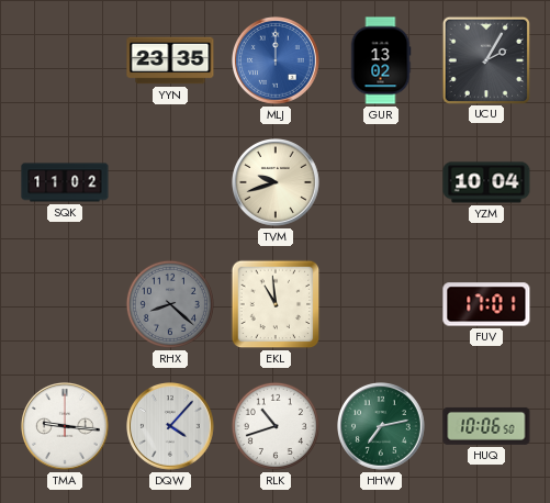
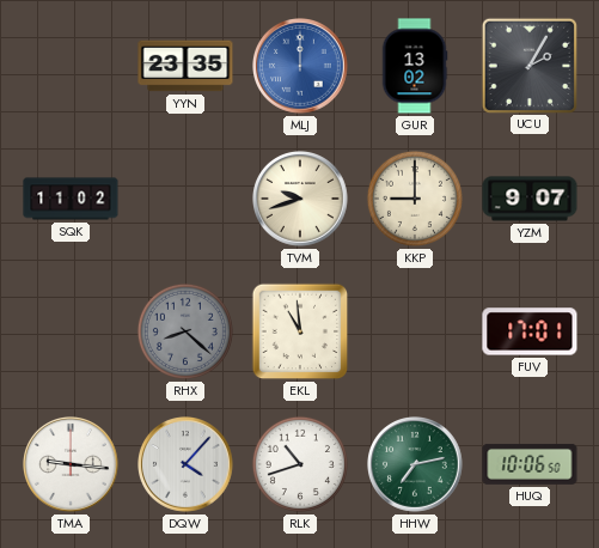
KKP: none -> 9:00
YZM: 10:04 -> 9:07
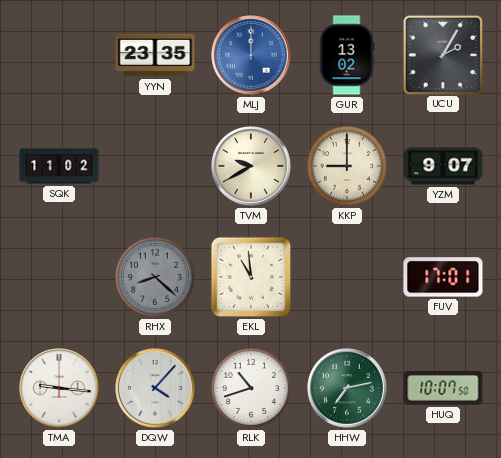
TVM: 9:42 -> 9:40
HUQ: 10:06 -> 10:07
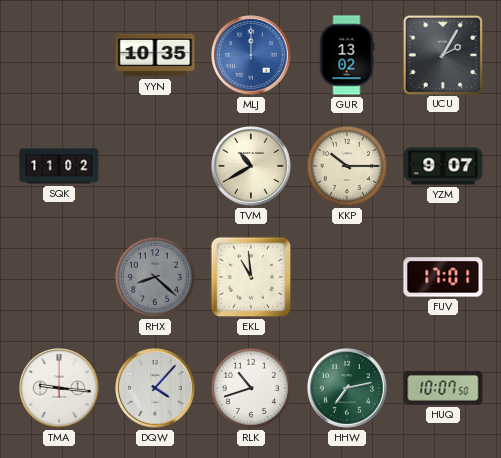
YYN: 23:35 -> 10:35
TVM: 9:40 -> 10:40
KKP: 9:00 -> 10:15
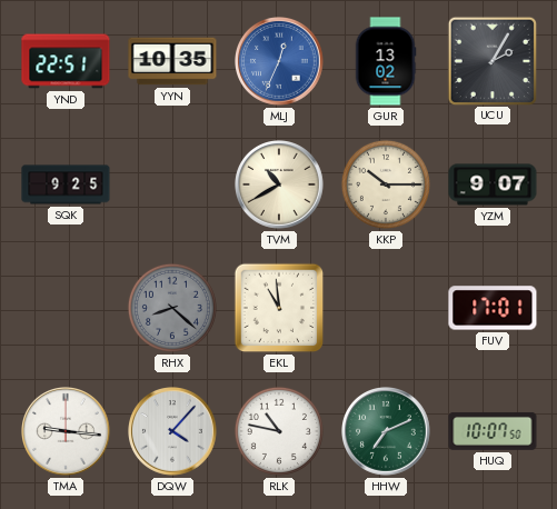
YND: none -> 22:51
MLJ: 12:00 -> 12:34
SQK: 11:02 -> 9:25
RLK: 10:42 -> 10:47
HHW: 7:13 -> 7:11
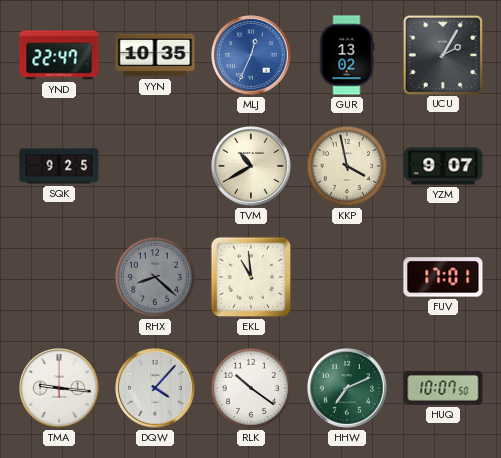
YND: 22:51 -> 22:47
KKP: 10:15 -> 3:58
RLK: 10:47 -> 10:21
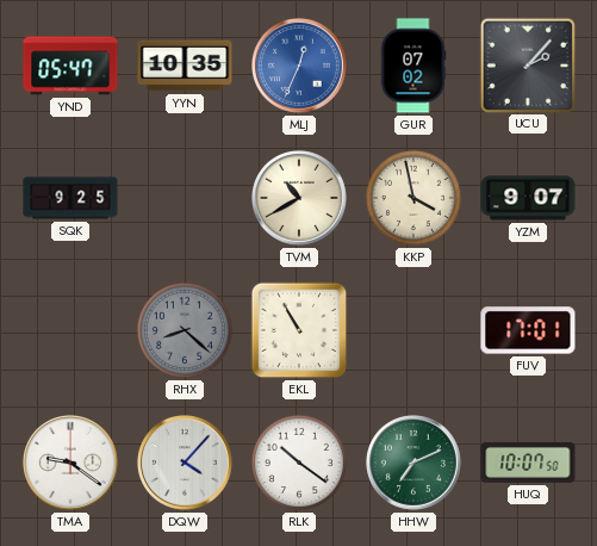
YND: 22:47 -> 05:47
GUR: 13:02 -> 07:02
UCU: 2:05 -> 2:07
EKL: 10:59 -> 10:55
TMA: 9:16 -> 9:21
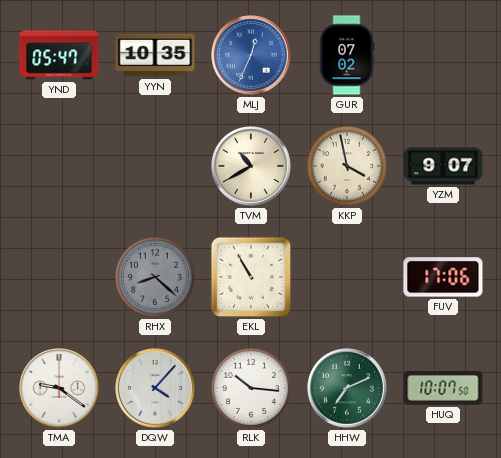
UCU: 2:07 -> none
SQK: 9:25 -> none
FUV: 17:01 -> 17:06
RLK: 10:21 -> 10:16
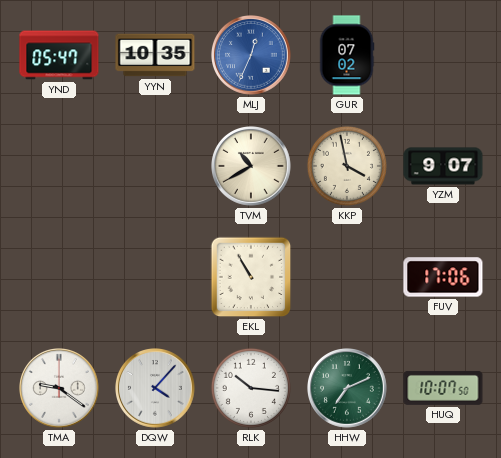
RHX: 8:22 -> none
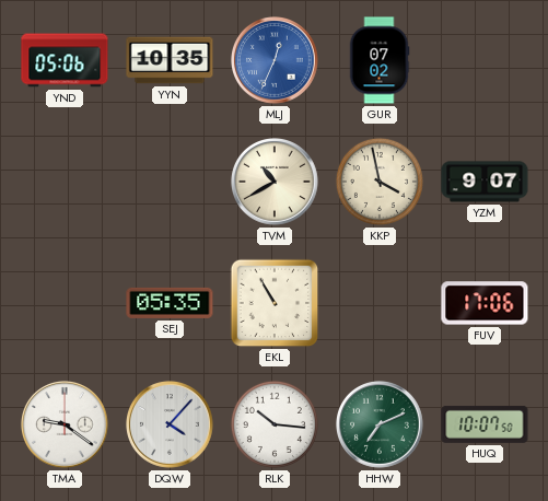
YND: 05:47 -> 05:06
SEJ: none -> 05:35
